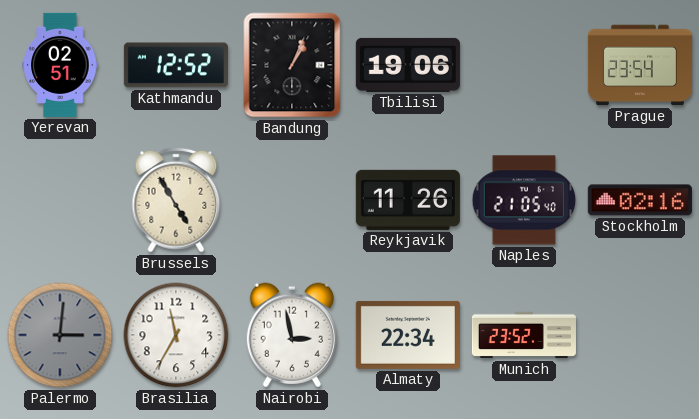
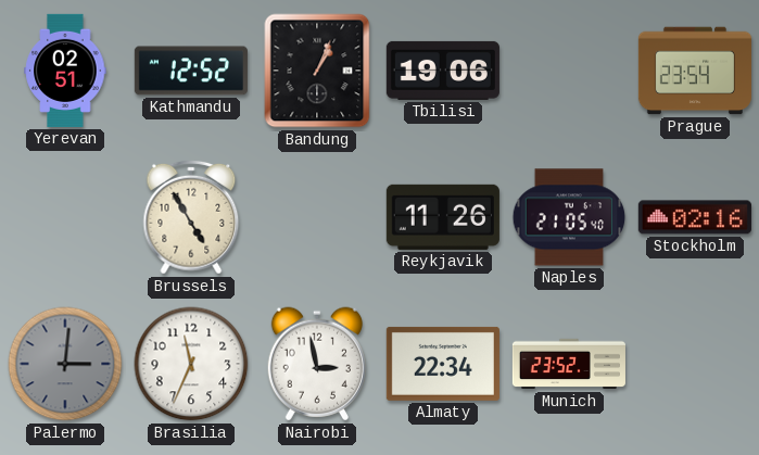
Brasilia: 11:35 -> 11:34
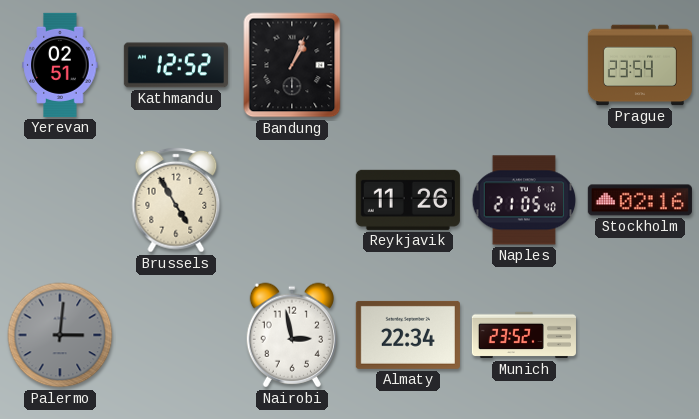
Tbilisi: 19:06 -> none
Brasilia: 11:34 -> none
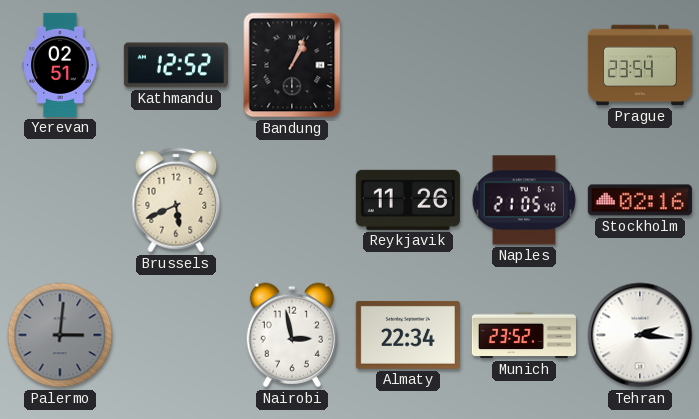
Brussels: 4:55 -> 5:41
Tehran: none -> 2:16
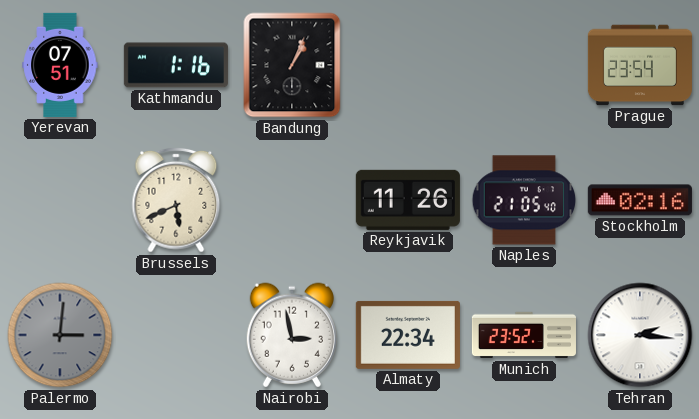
Yerevan: 02:51 -> 07:51
Kathmandu: 12:52 -> 1:16
